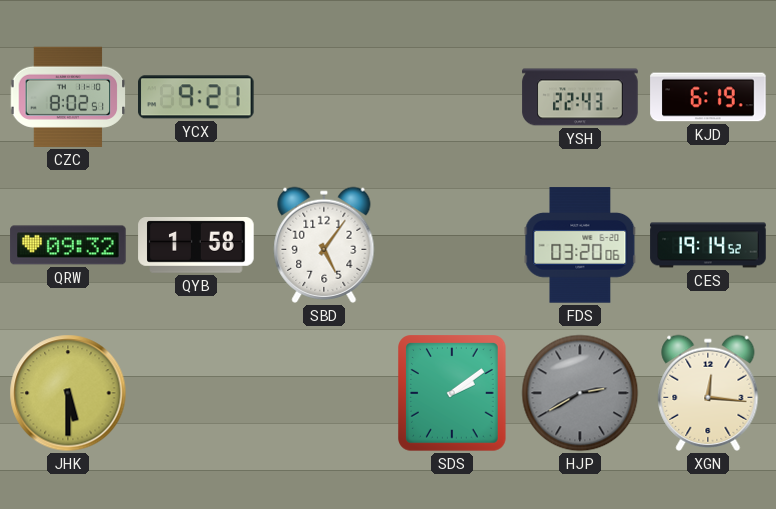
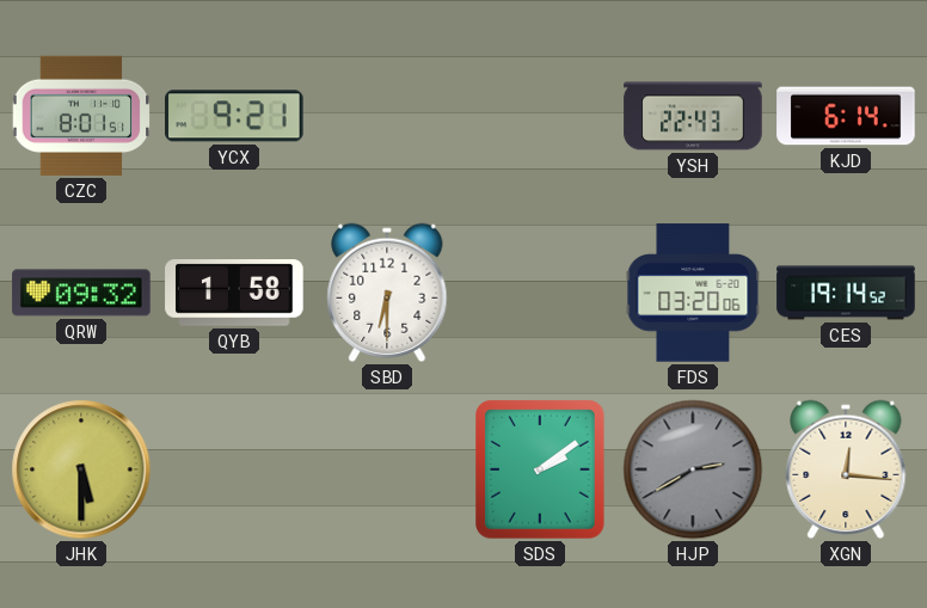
CZC: 8:02 -> 8:01
KJD: 6:19 -> 6:14
SBD: 5:06 -> 6:30
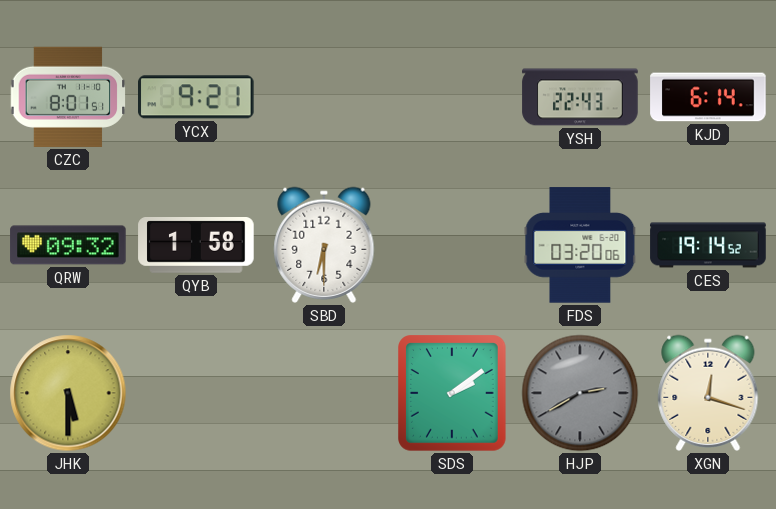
XGN: 12:16 -> 12:18
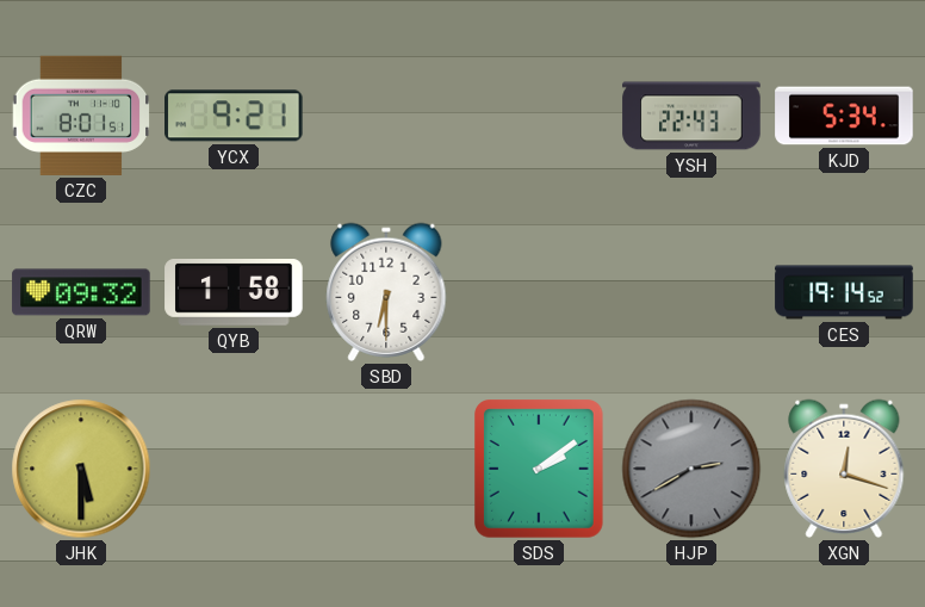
KJD: 6:14 -> 5:34
FDS: 03:20 -> none
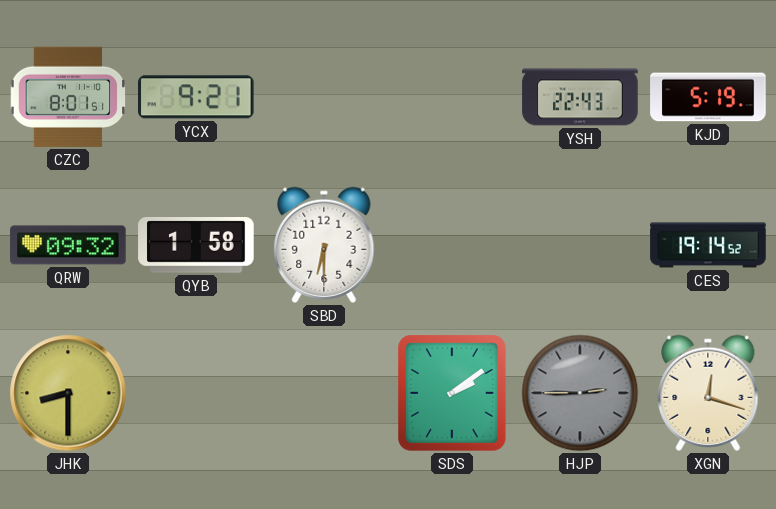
KJD: 5:34 -> 5:19
JHK: 5:30 -> 8:30
HJP: 2:40 -> 2:45
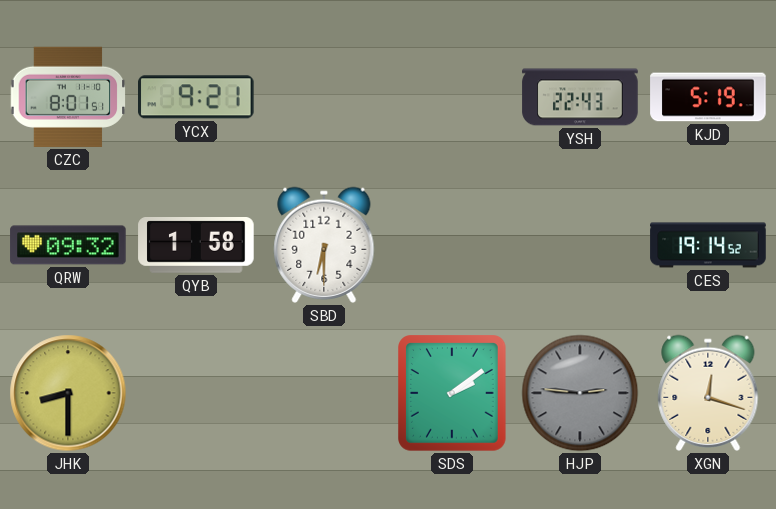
HJP: 2:45 -> 2:46
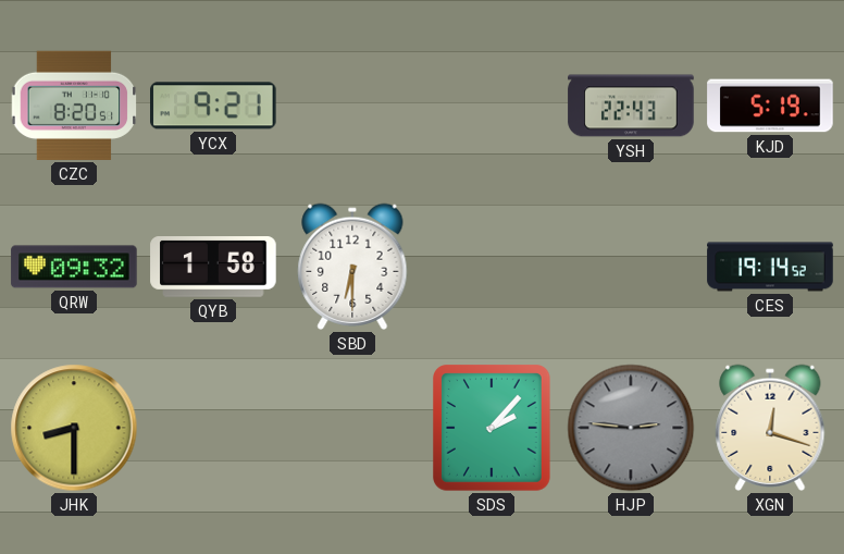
CZC: 8:01 -> 8:20
SDS: 2:09 -> 2:07
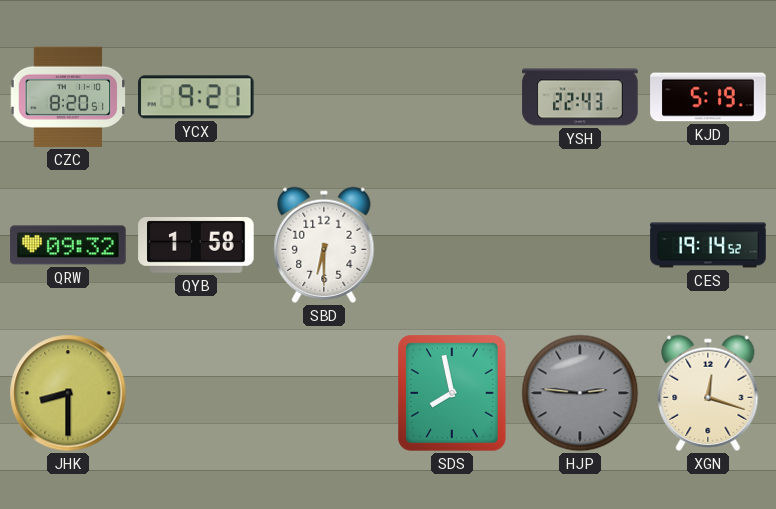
SDS: 2:07 -> 7:58
